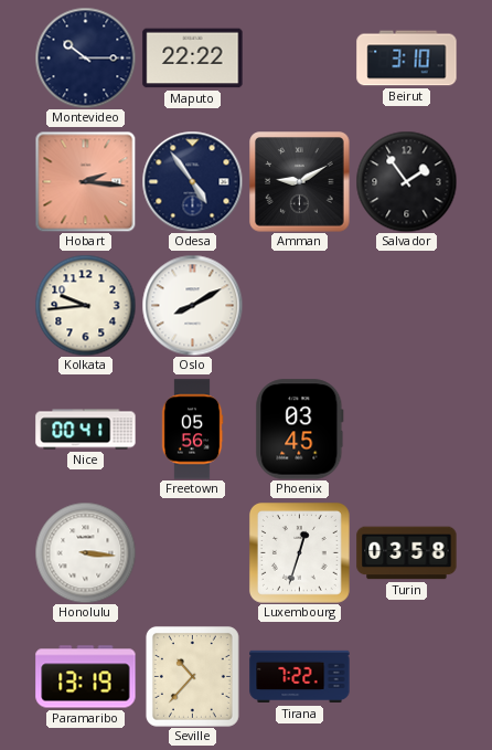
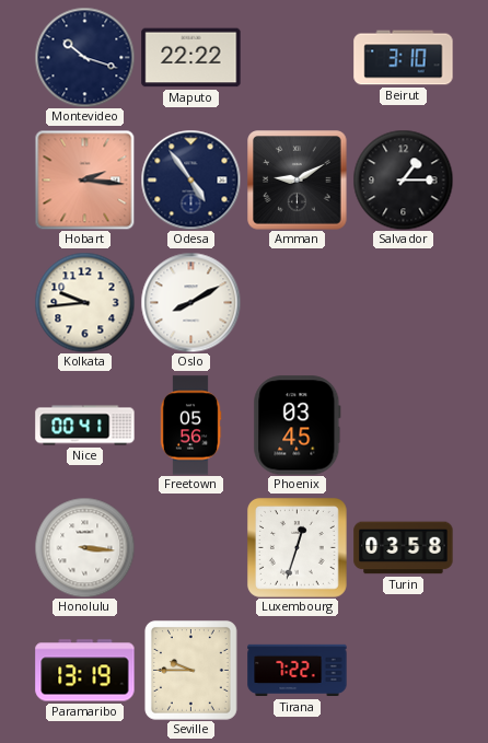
Montevideo: 10:15 -> 10:18
Salvador: 1:54 -> 1:15
Seville: 10:37 -> 9:45
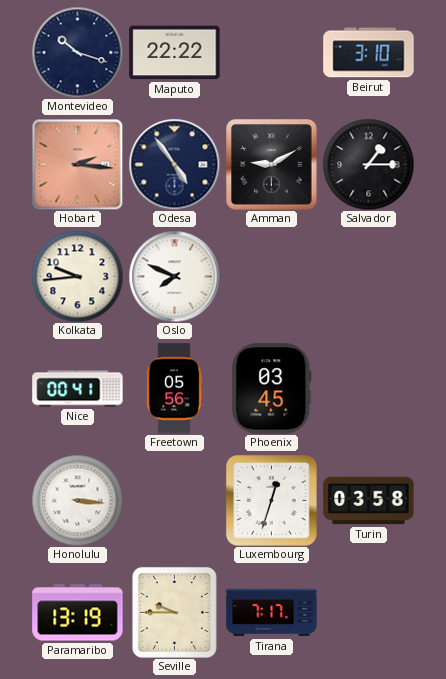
Oslo: 8:10 -> 7:49
Tirana: 7:22 -> 7:17
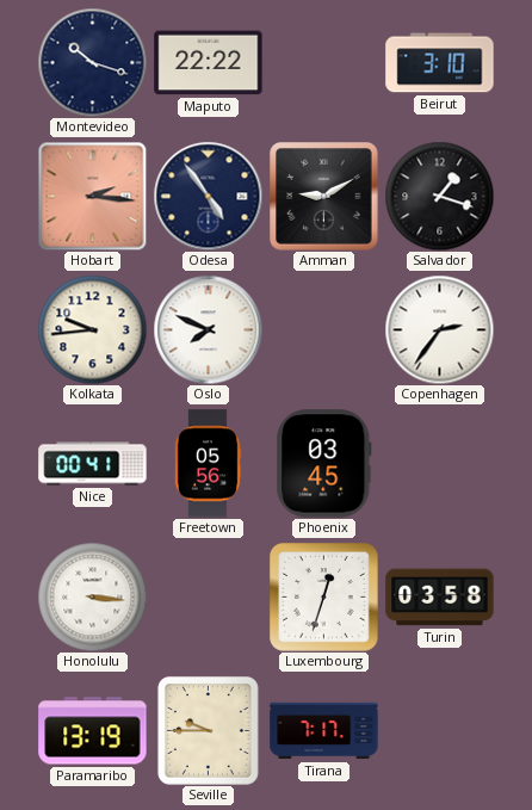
Salvador: 1:15 -> 1:18
Copenhagen: none -> 2:36
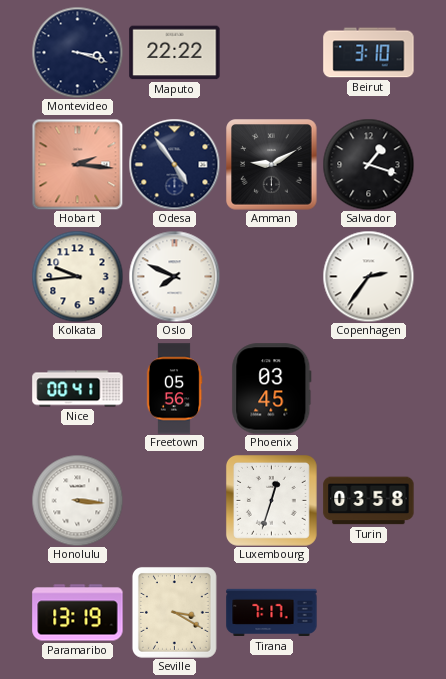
Montevideo: 10:18 -> 3:18
Seville: 9:45 -> 3:20
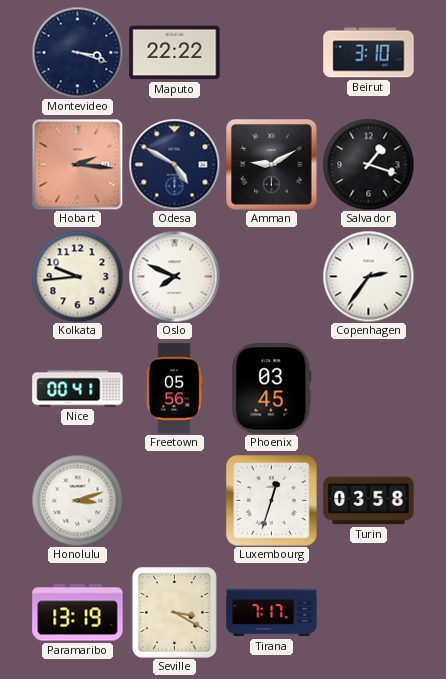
Odesa: 4:54 -> 4:50
Honolulu: 3:16 -> 3:12
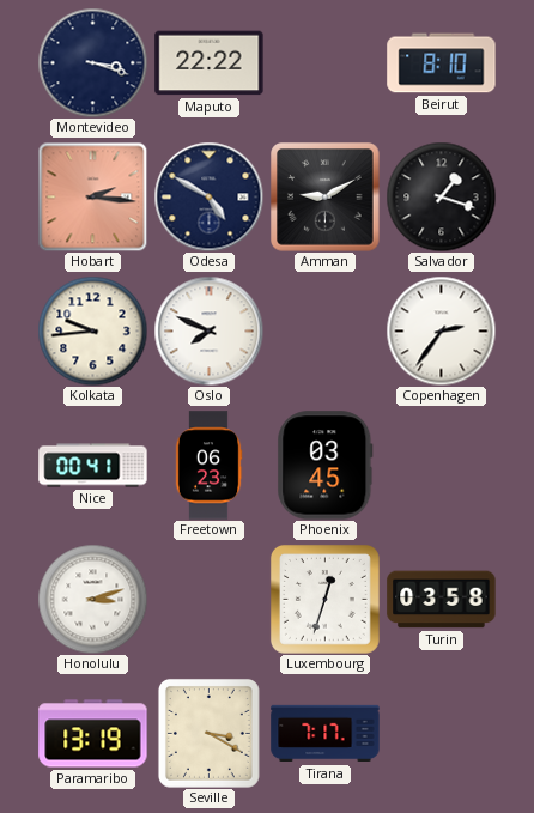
Beirut: 3:10 -> 8:10
Freetown: 05:56 -> 06:23
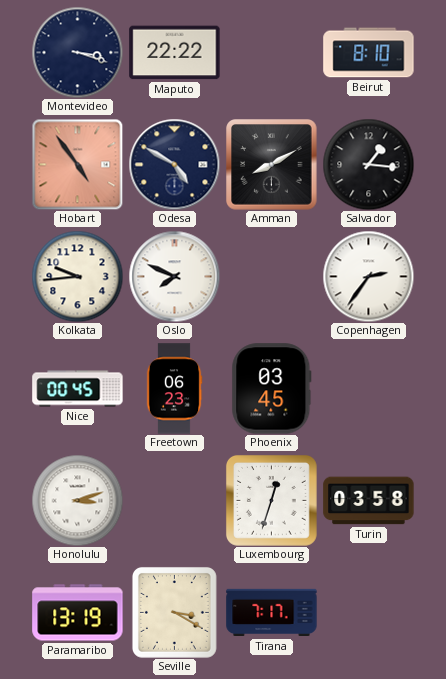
Hobart: 2:16 -> 4:54
Amman: 9:10 -> 8:10
Salvador: 1:18 -> 1:16
Nice: 00:41 -> 00:45
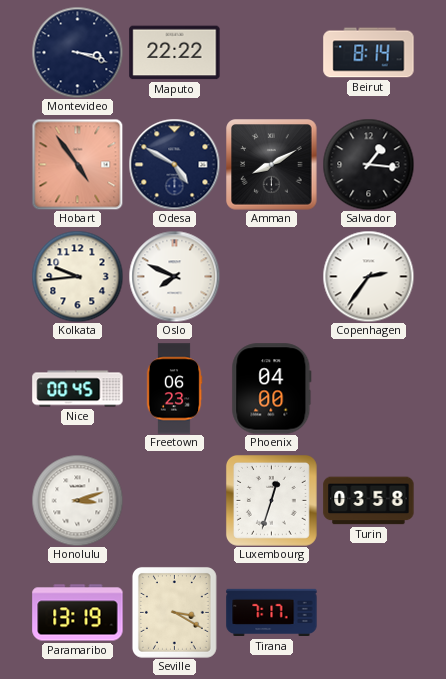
Beirut: 8:10 -> 8:14
Phoenix: 03:45 -> 04:00
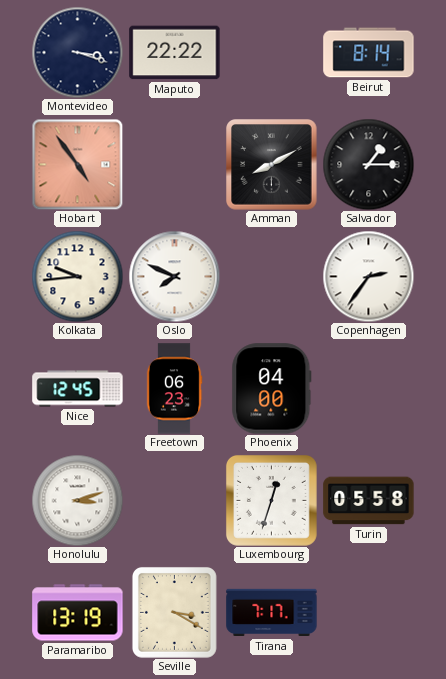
Odesa: 4:50 -> none
Salvador: 1:16 -> 1:15
Nice: 00:45 -> 12:45
Turin: 03:58 -> 05:58
